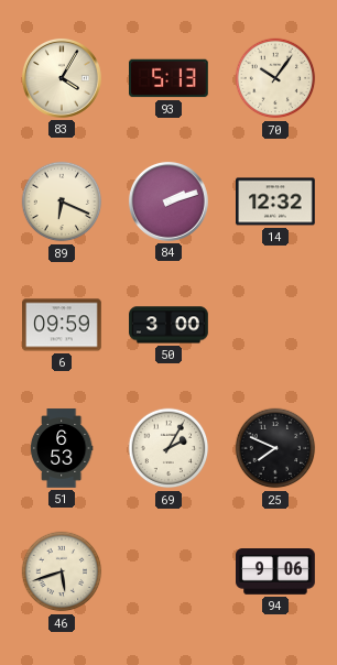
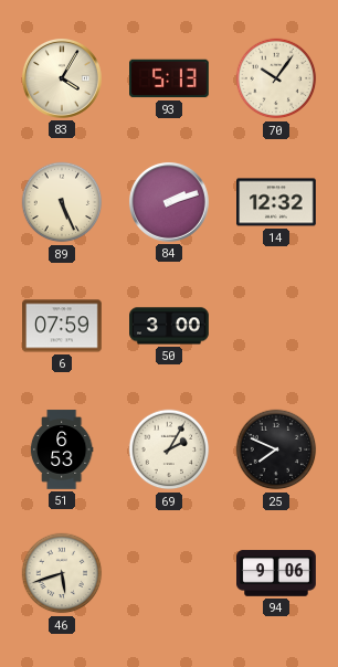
89: 6:19 -> 5:26
6: 09:59 -> 07:59
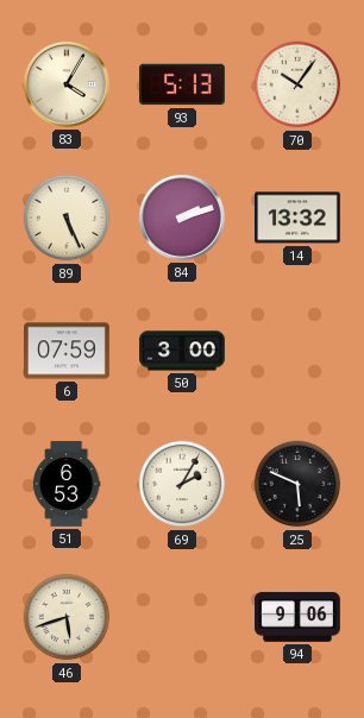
14: 12:32 -> 13:32
25: 7:49 -> 5:49
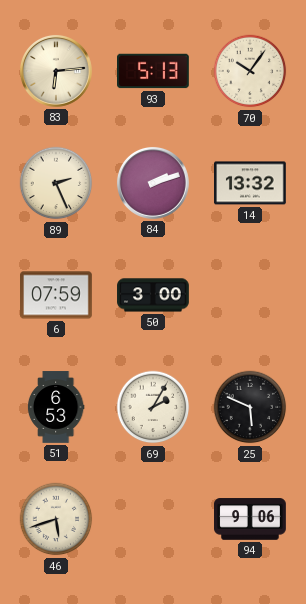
83: 4:05 -> 6:14
89: 5:26 -> 2:26
